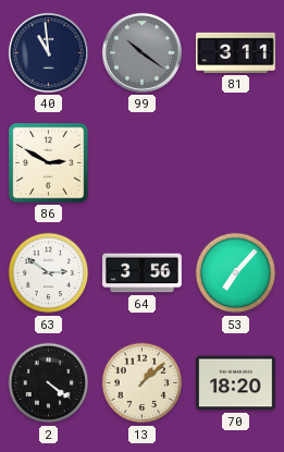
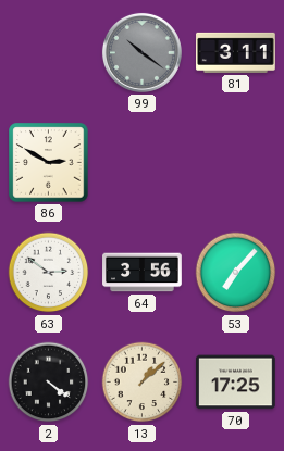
40: 10:59 -> none
70: 18:20 -> 17:25
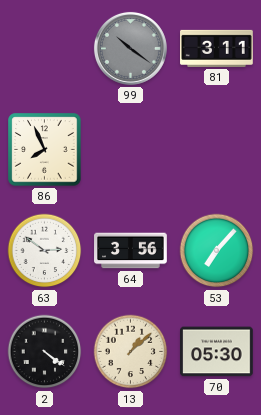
86: 2:50 -> 7:56
70: 17:25 -> 05:30
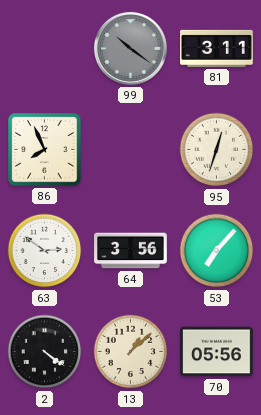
95: none -> 12:33
70: 05:30 -> 05:56
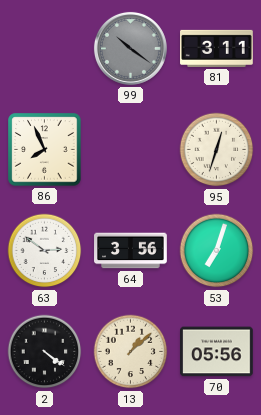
53: 7:07 -> 7:03
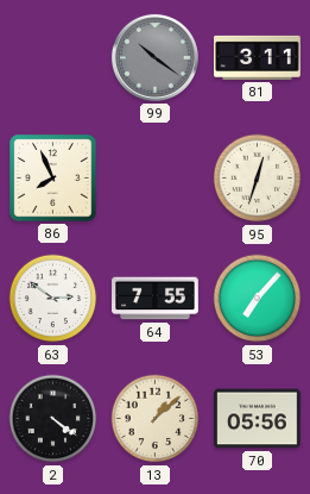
64: 3:56 -> 7:55
53: 7:03 -> 7:07
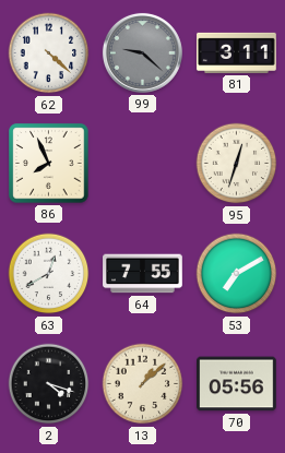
62: none -> 4:22
99: 10:21 -> 9:22
63: 2:51 -> 12:40
53: 7:07 -> 7:10
2: 4:21 -> 4:18
